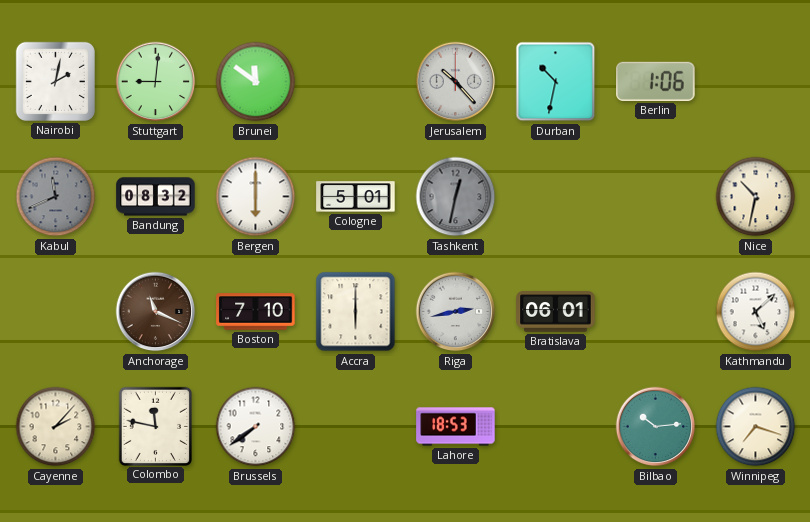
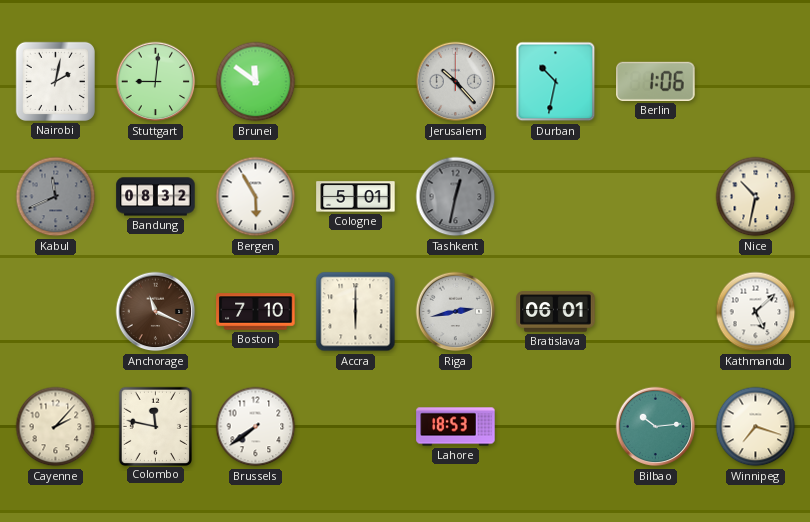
Bergen: 6:00 -> 5:55
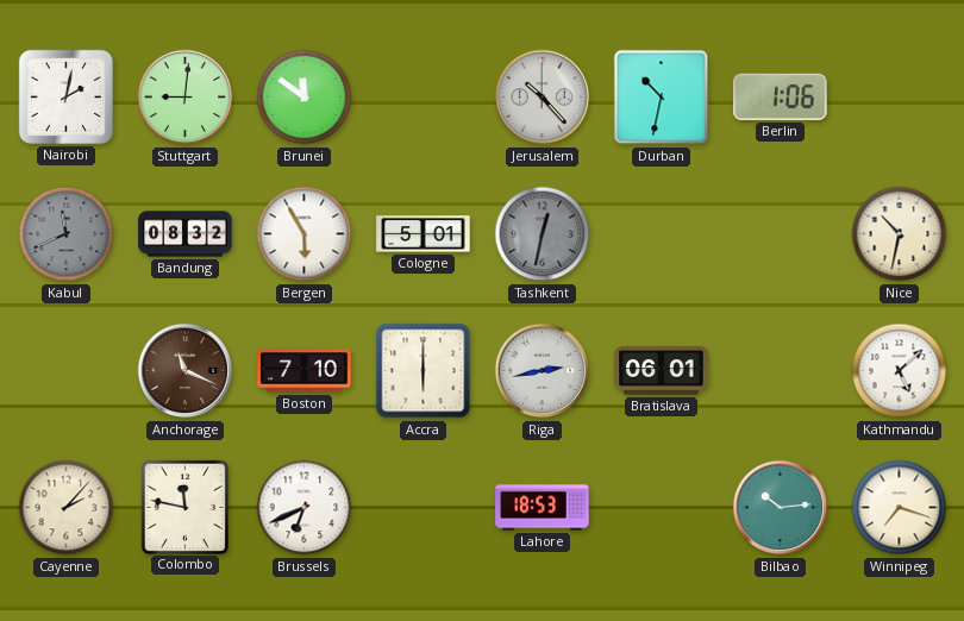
Brussels: 7:39 -> 6:41
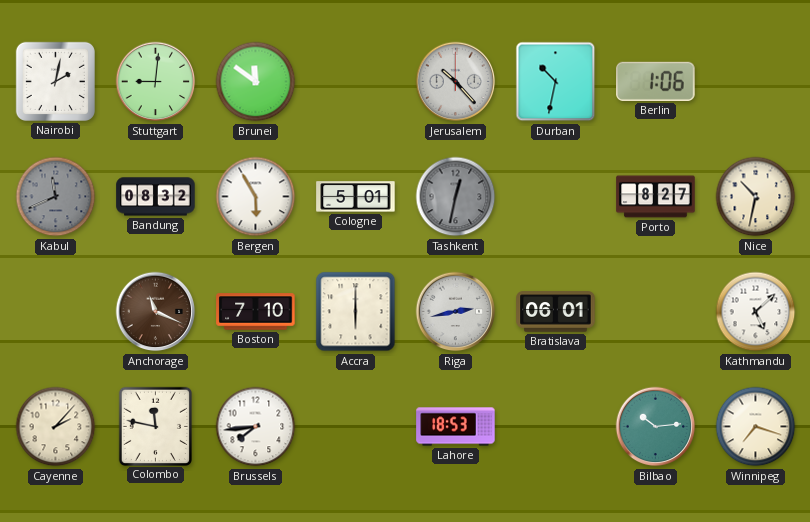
Porto: none -> 8:27
Brussels: 6:41 -> 7:44
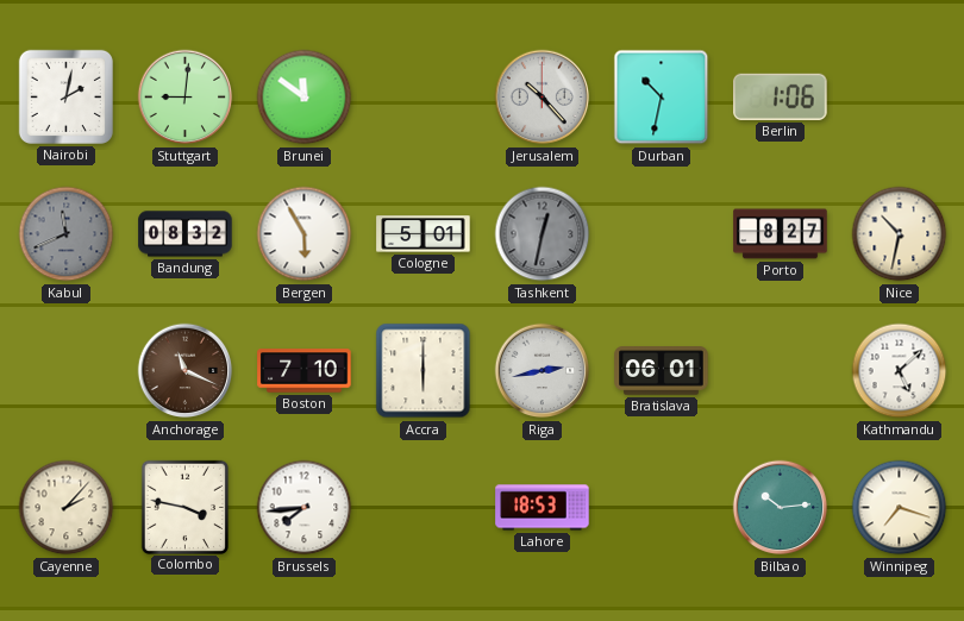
Colombo: 11:47 -> 3:47
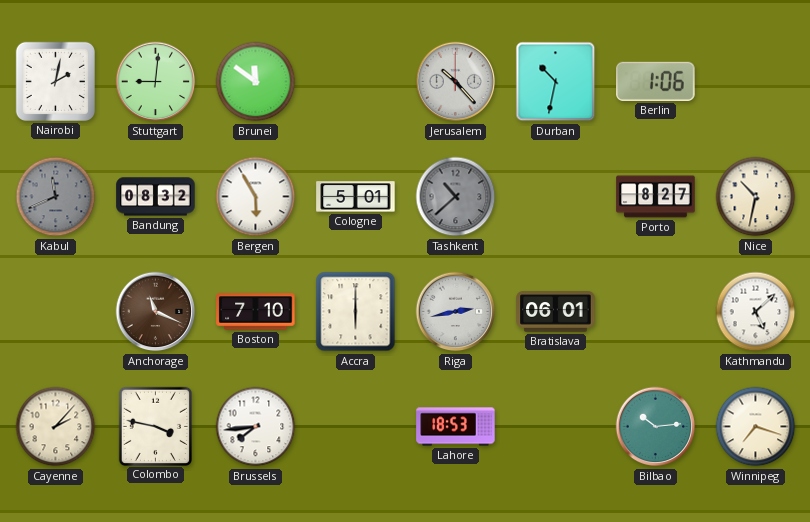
Tashkent: 12:32 -> 10:38
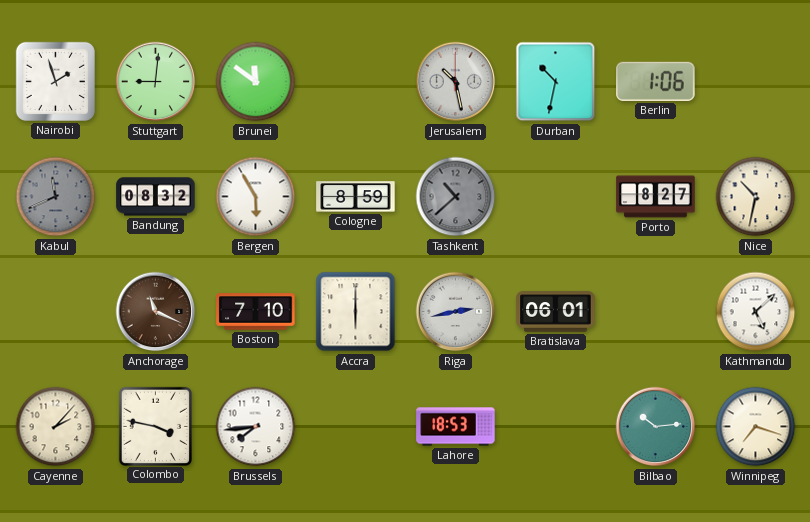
Nairobi: 2:02 -> 1:57
Jerusalem: 10:23 -> 10:28
Cologne: 5:01 -> 8:59
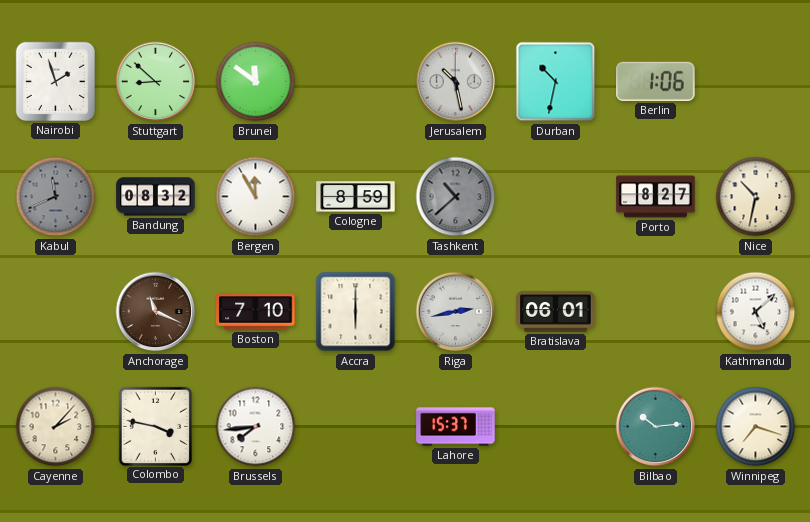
Stuttgart: 9:01 -> 8:52
Bergen: 5:55 -> 11:55
Lahore: 18:53 -> 15:37
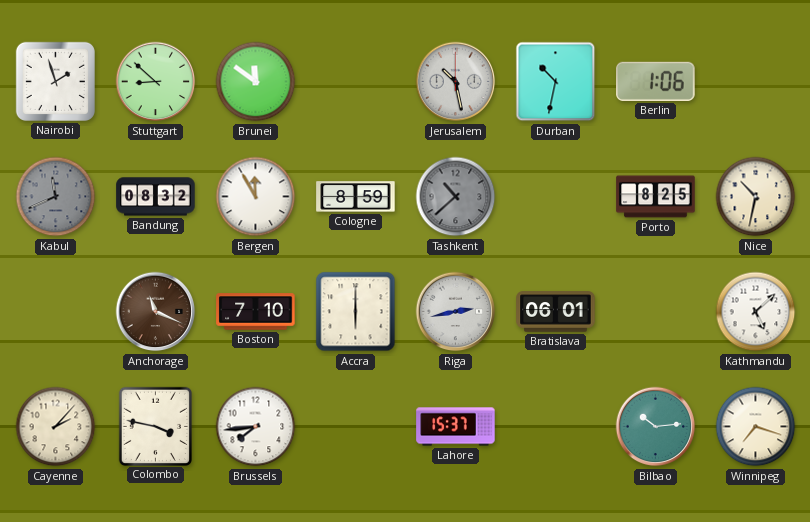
Porto: 8:27 -> 8:25
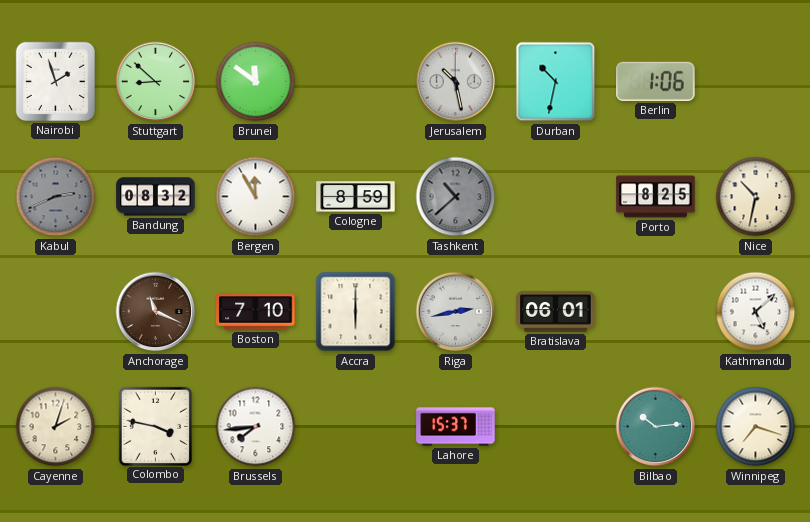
Kabul: 11:41 -> 2:41
Cayenne: 2:07 -> 2:03
